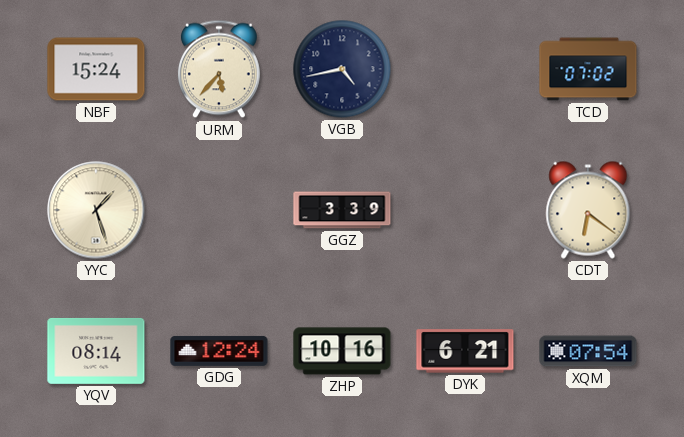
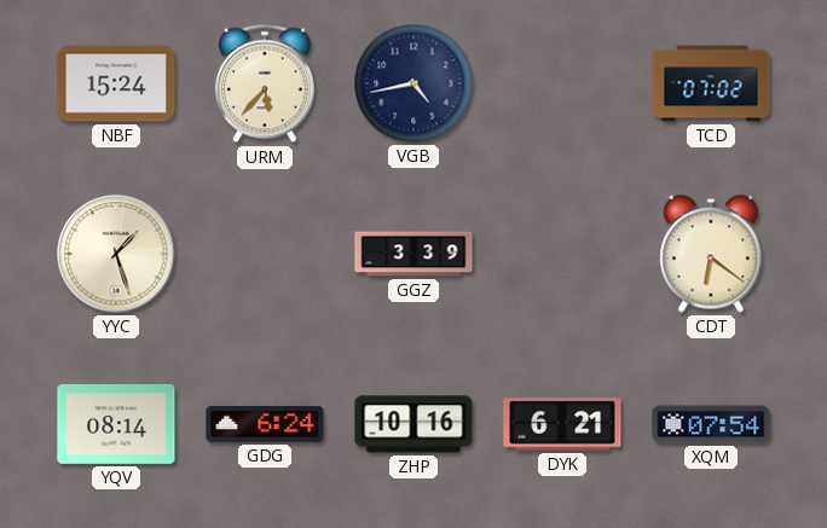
GDG: 12:24 -> 6:24
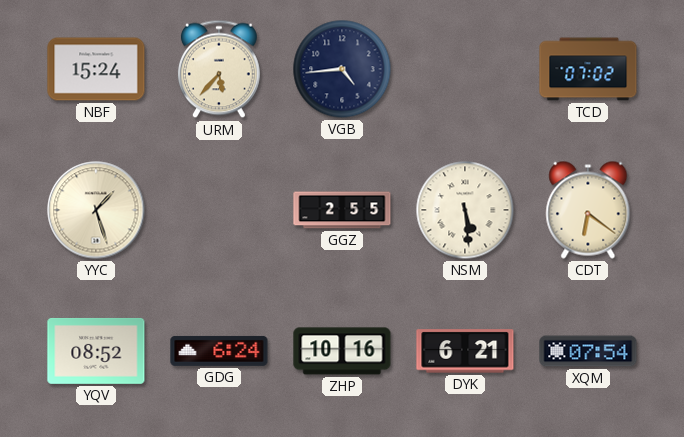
VGB: 4:43 -> 4:44
GGZ: 3:39 -> 2:55
NSM: none -> 5:29
YQV: 08:14 -> 08:52
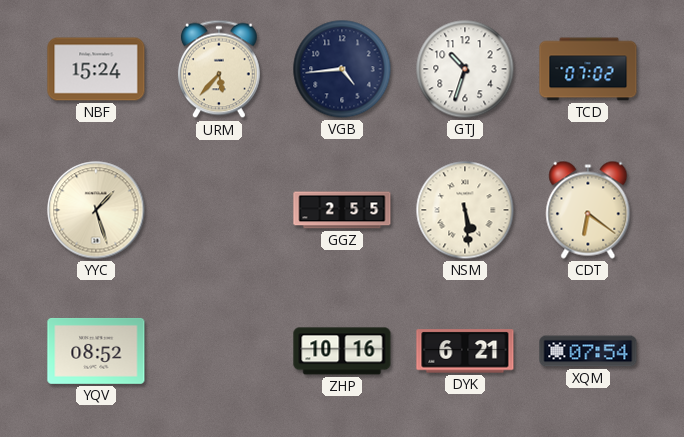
GTJ: none -> 10:33
GDG: 6:24 -> none
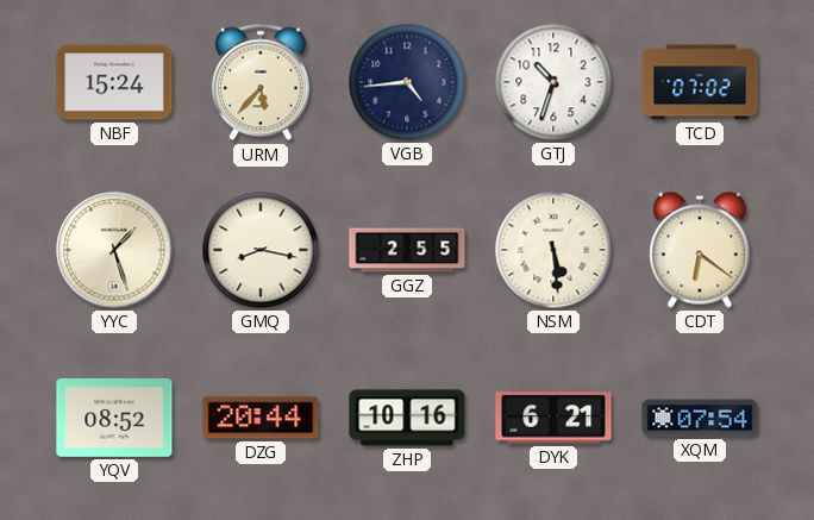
GMQ: none -> 8:17
DZG: none -> 20:44
